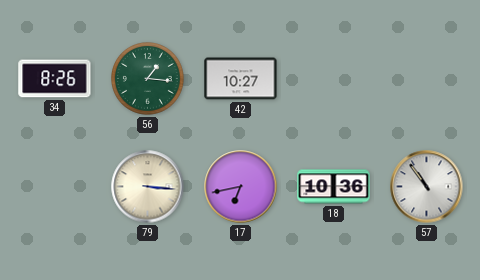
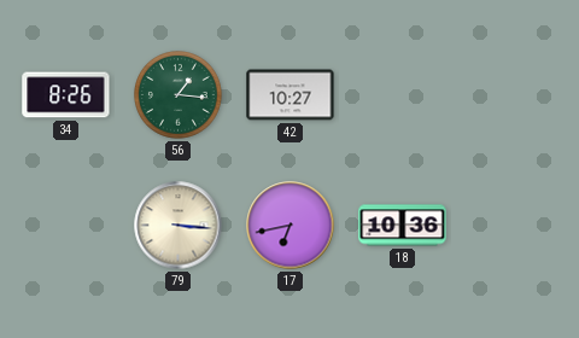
57: 10:54 -> none
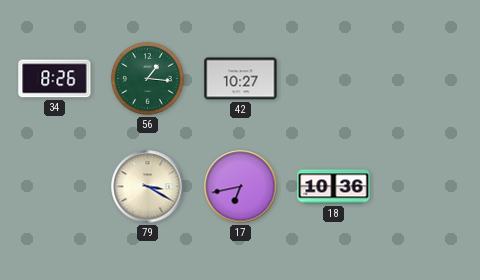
79: 3:16 -> 3:20
